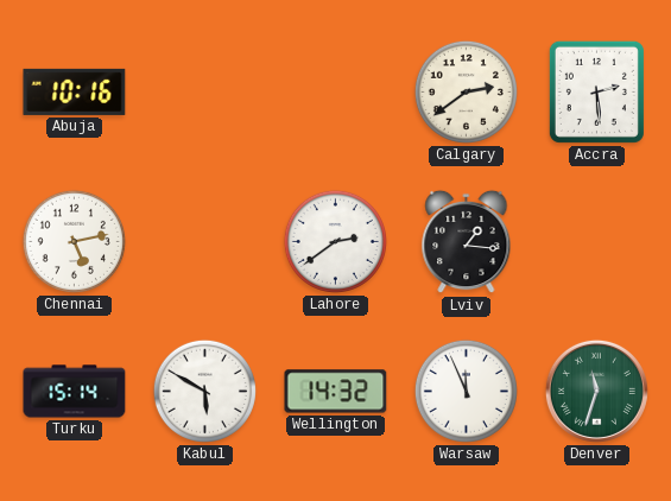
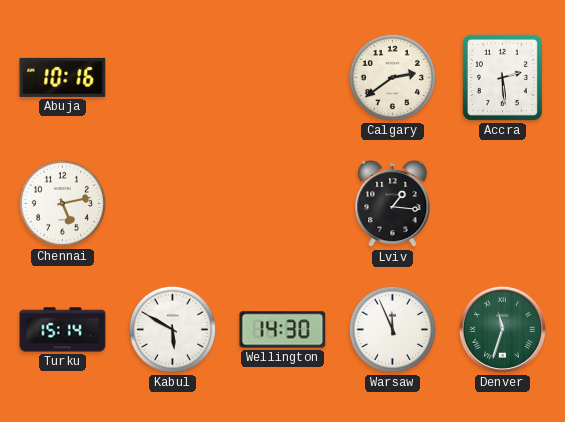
Lahore: 2:39 -> none
Wellington: 14:32 -> 14:30
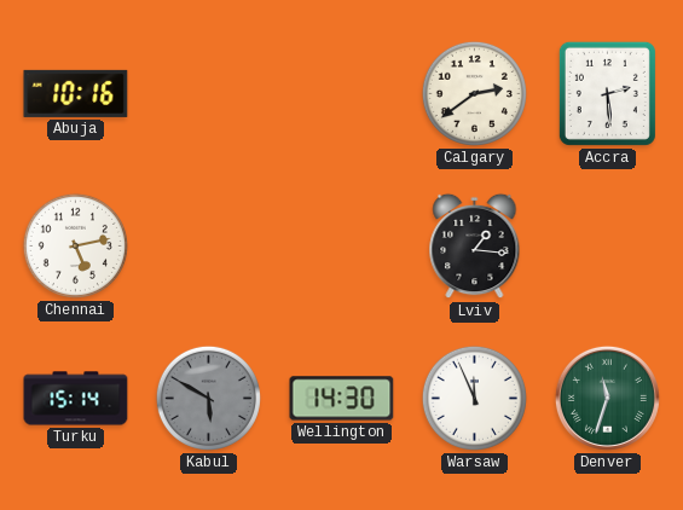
Kabul dial: white -> grey
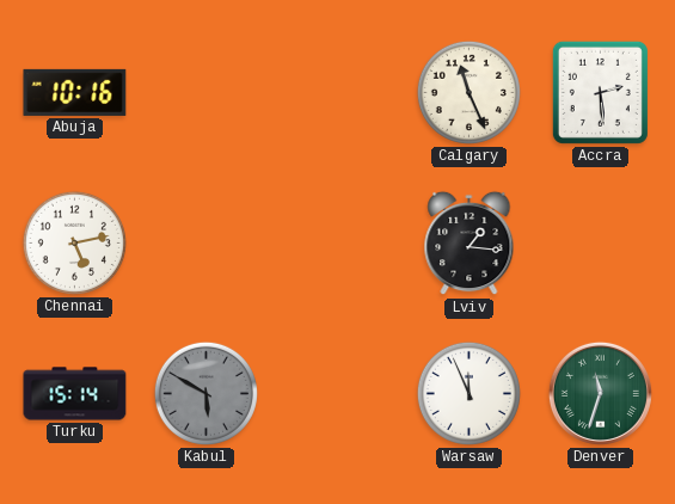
Calgary: 2:39 -> 11:26
Wellington: 14:30 -> none
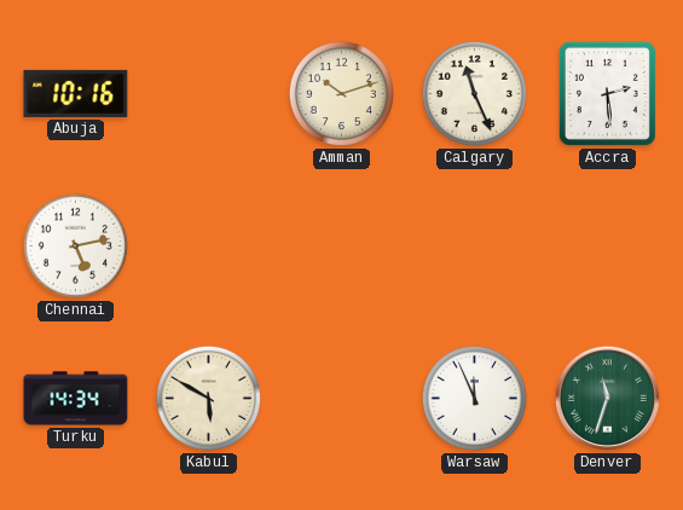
Amman: none -> 10:12
Lviv: 1:16 -> none
Turku: 15:14 -> 14:34
Kabul dial: grey -> cream
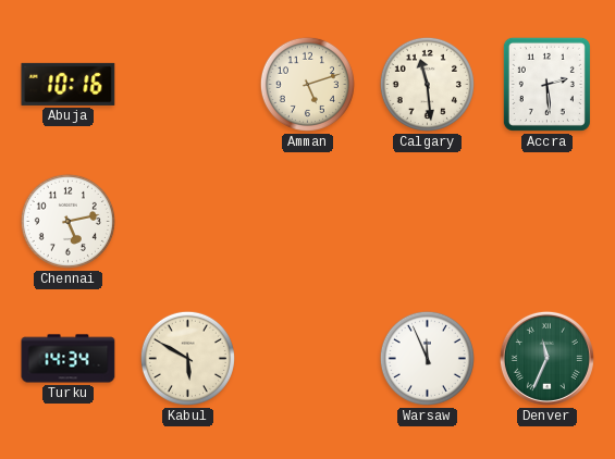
Amman: 10:12 -> 5:12
Calgary: 11:26 -> 11:29
Denver: 11:33 -> 11:34
